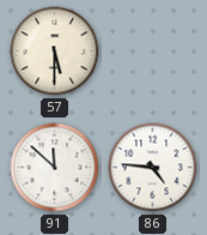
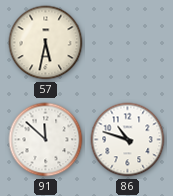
57: 5:30 -> 5:32
86: 4:46 -> 10:48
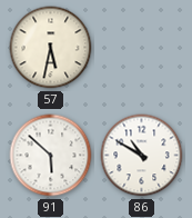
91: 11:52 -> 5:52
86: 10:48 -> 10:50
